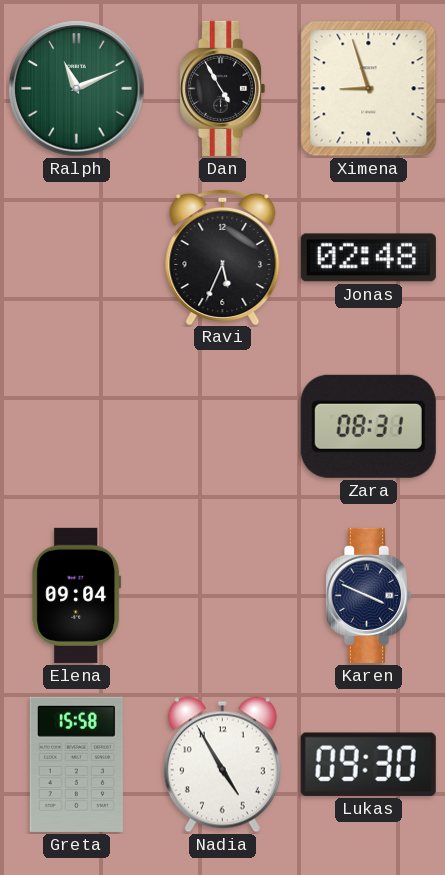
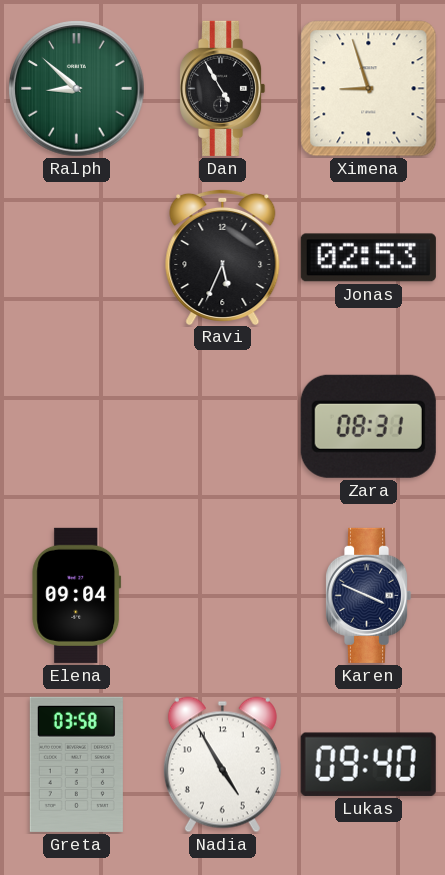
Ralph: 11:11 -> 8:52
Jonas: 02:48 -> 02:53
Greta: 15:58 -> 03:58
Lukas: 09:30 -> 09:40
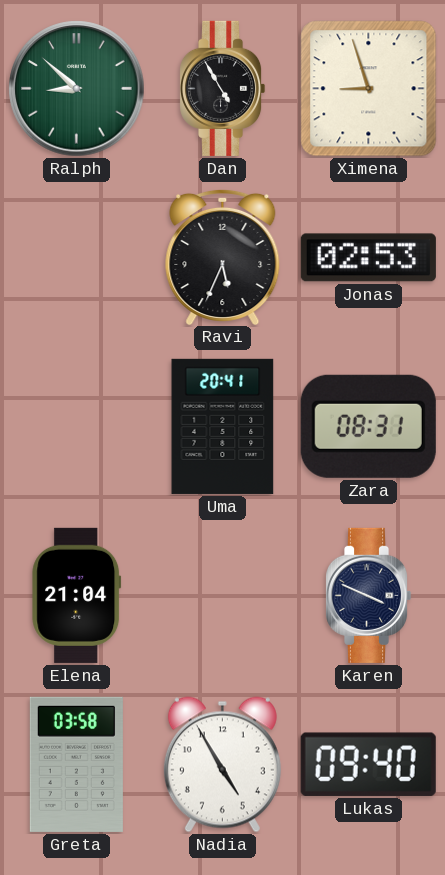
Uma: none -> 20:41
Elena: 09:04 -> 21:04
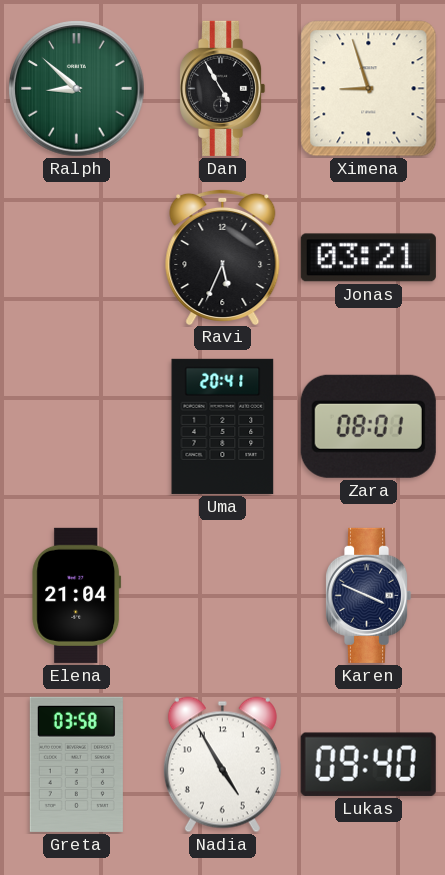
Jonas: 02:53 -> 03:21
Zara: 08:31 -> 08:01
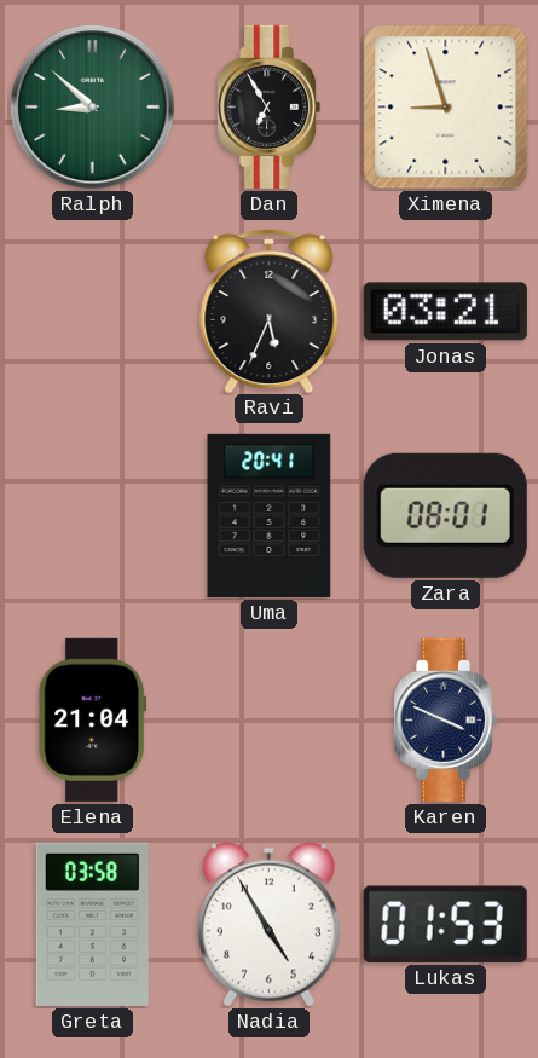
Dan: 4:55 -> 6:55
Lukas: 09:40 -> 01:53
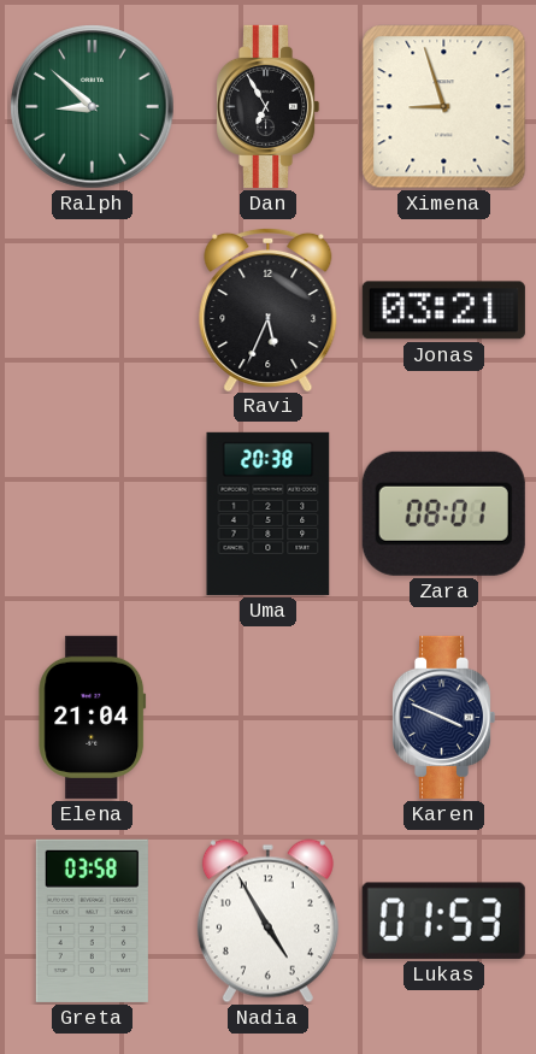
Uma: 20:41 -> 20:38
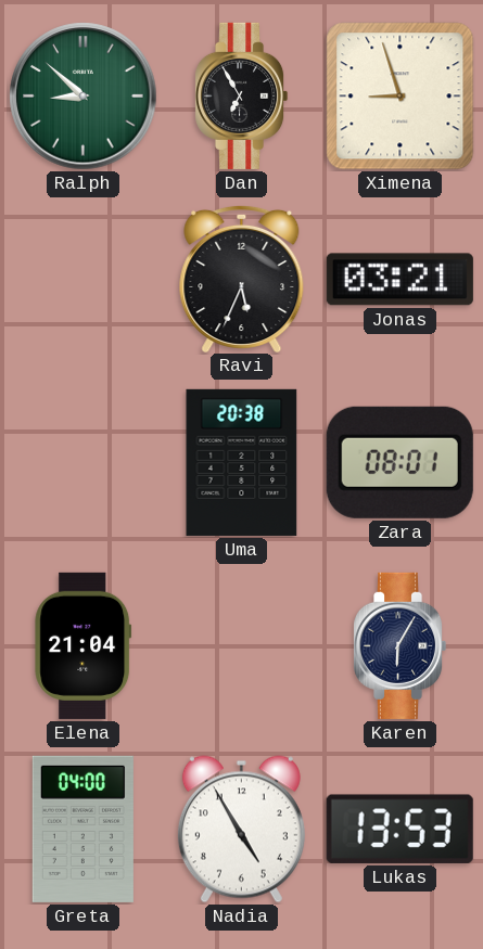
Karen: 3:49 -> 6:05
Greta: 03:58 -> 04:00
Lukas: 01:53 -> 13:53
